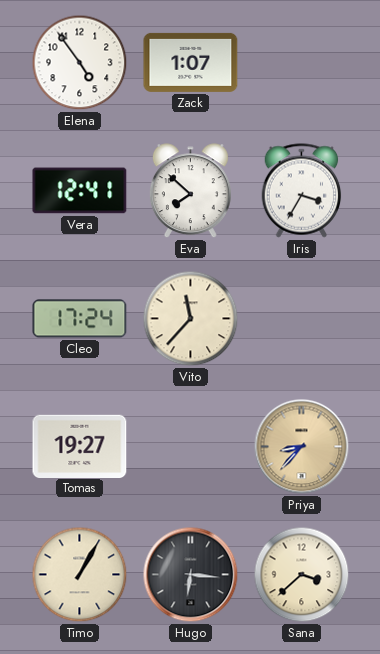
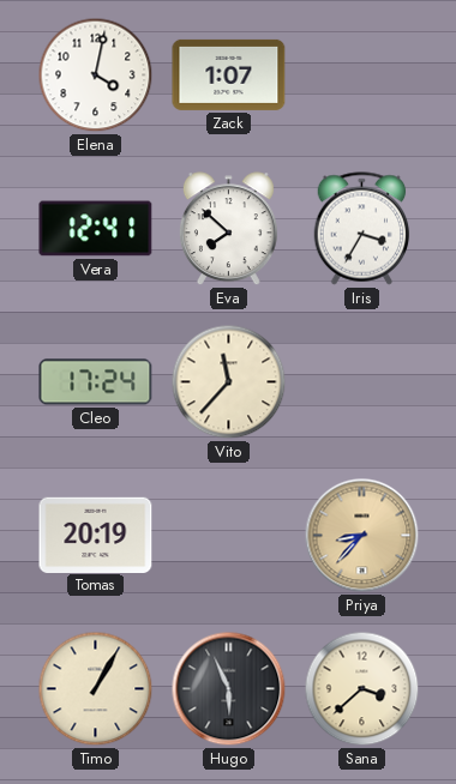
Elena: 4:54 -> 4:02
Tomas: 19:27 -> 20:19
Hugo: 6:16 -> 5:56
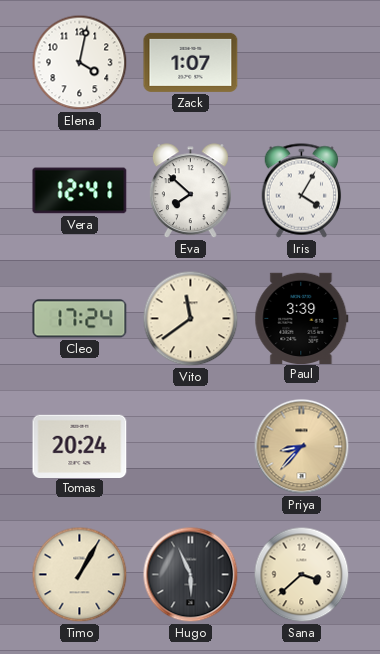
Iris: 3:35 -> 4:05
Vito: 11:37 -> 11:39
Paul: none -> 3:39
Tomas: 20:19 -> 20:24
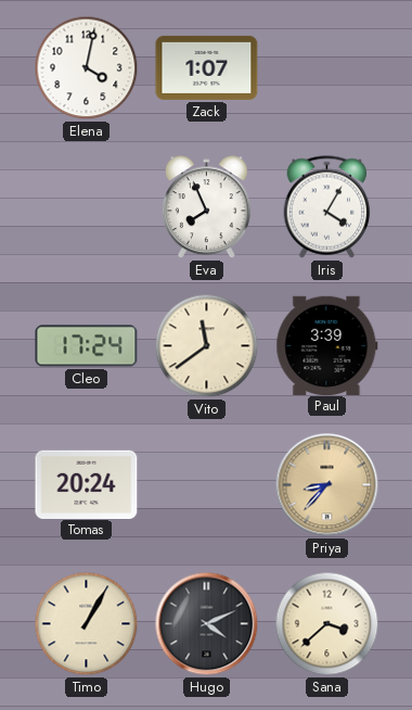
Vera: 12:41 -> none
Eva: 7:52 -> 7:56
Hugo: 5:56 -> 4:11
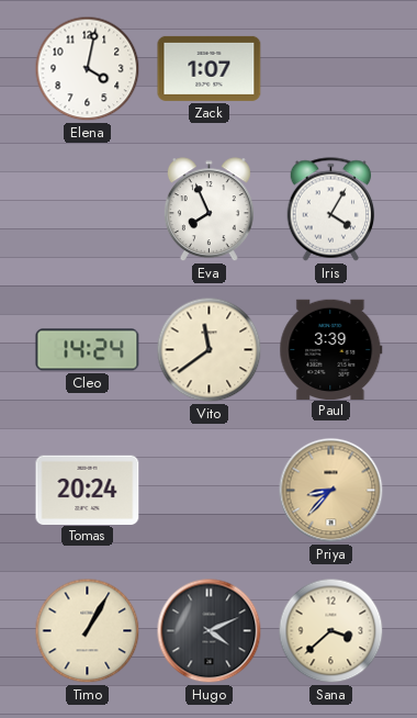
Cleo: 17:24 -> 14:24
